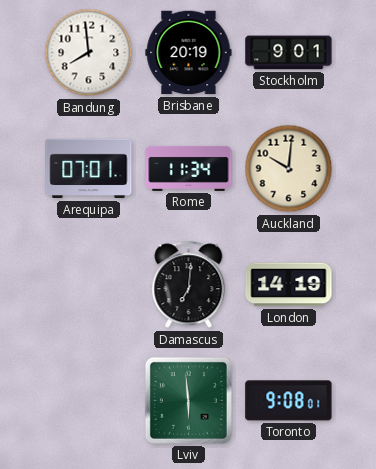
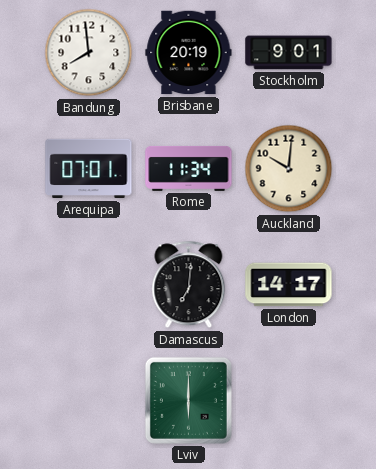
London: 14:19 -> 14:17
Lviv: 5:59 -> 6:00
Toronto: 9:08 -> none
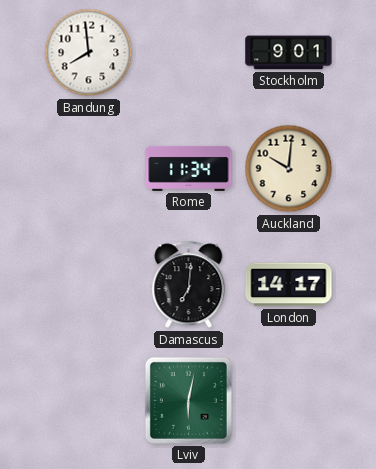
Brisbane: 20:19 -> none
Arequipa: 07:01 -> none
Lviv: 6:00 -> 6:02
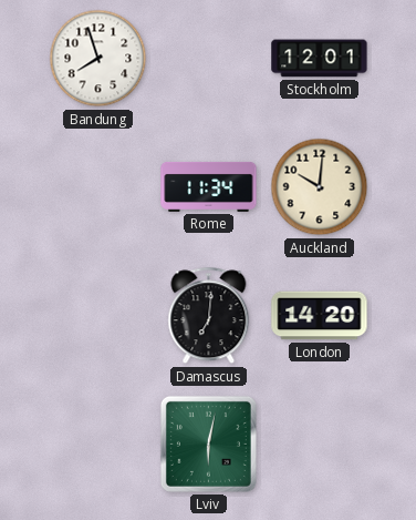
Bandung: 7:59 -> 7:57
Stockholm: 9:01 -> 12:01
London: 14:17 -> 14:20
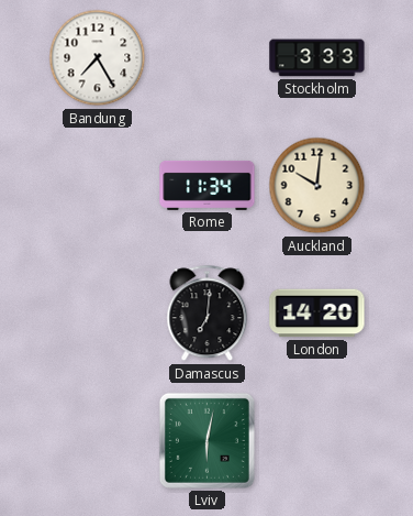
Bandung: 7:57 -> 7:25
Stockholm: 12:01 -> 3:33
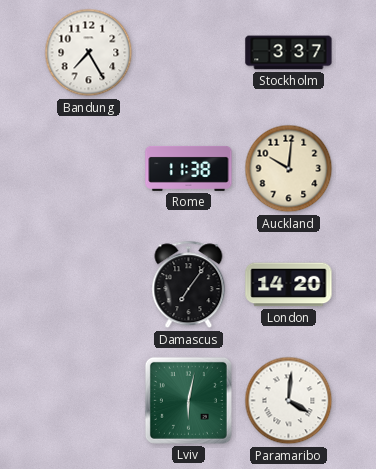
Stockholm: 3:33 -> 3:37
Rome: 11:34 -> 11:38
Damascus: 7:01 -> 7:06
Paramaribo: none -> 4:01
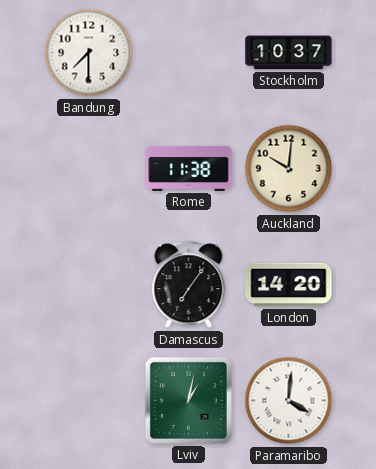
Bandung: 7:25 -> 7:30
Stockholm: 3:37 -> 10:37
Lviv: 6:02 -> 1:02
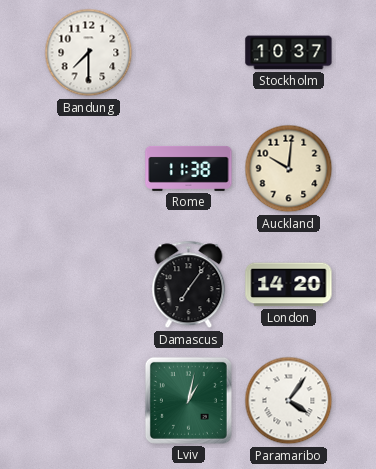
Paramaribo: 4:01 -> 4:06
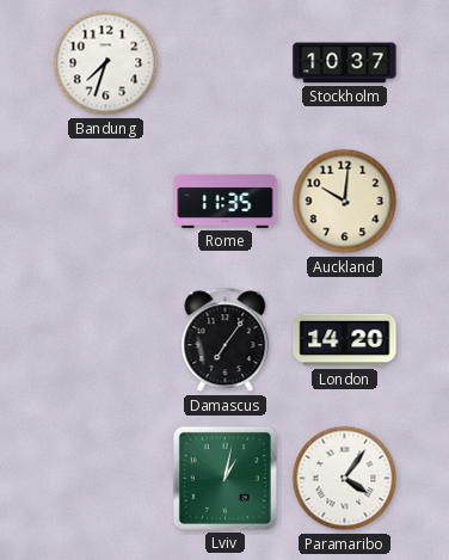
Bandung: 7:30 -> 7:33
Rome: 11:38 -> 11:35
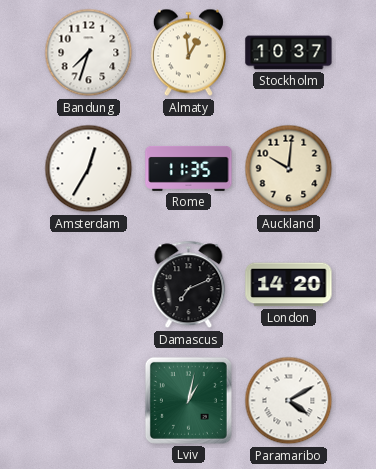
Almaty: none -> 12:59
Amsterdam: none -> 12:35
Damascus: 7:06 -> 7:11
Paramaribo: 4:06 -> 4:10
